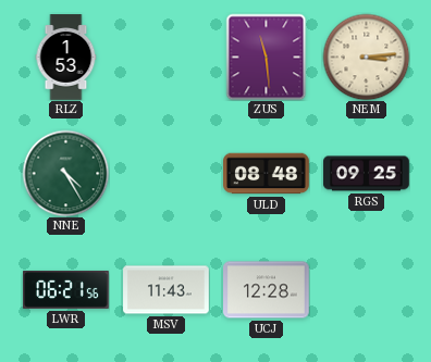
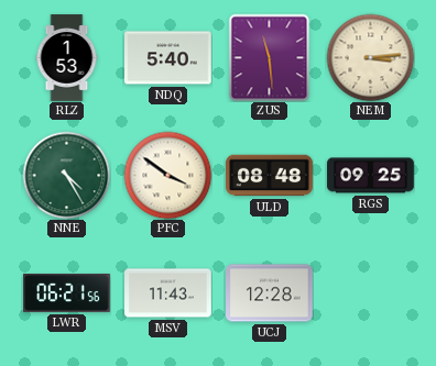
NDQ: none -> 5:40
PFC: none -> 3:51
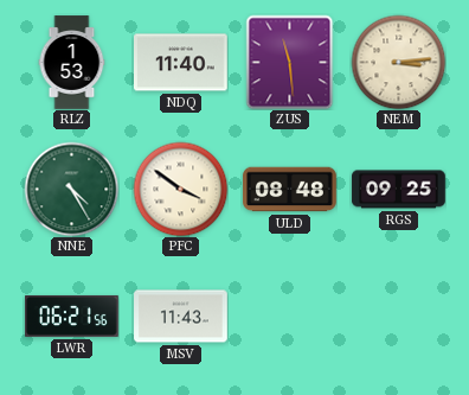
NDQ: 5:40 -> 11:40
UCJ: 12:28 -> none
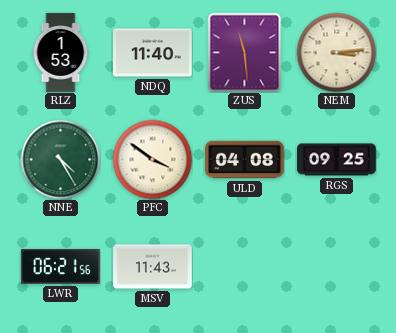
ULD: 08:48 -> 04:08
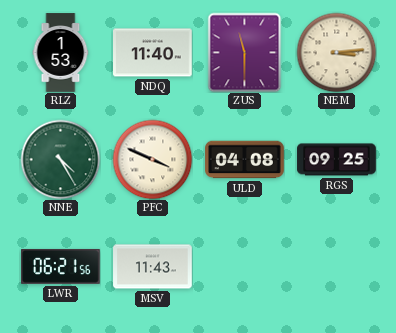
ZUS: 11:29 -> 11:30
PFC: 3:51 -> 3:49
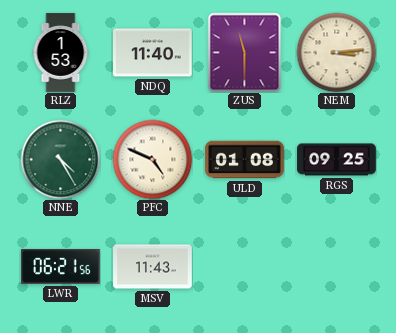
PFC: 3:49 -> 4:49
ULD: 04:08 -> 01:08
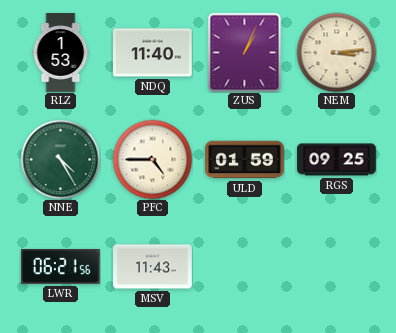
ZUS: 11:30 -> 1:04
PFC: 4:49 -> 4:45
ULD: 01:08 -> 01:59
